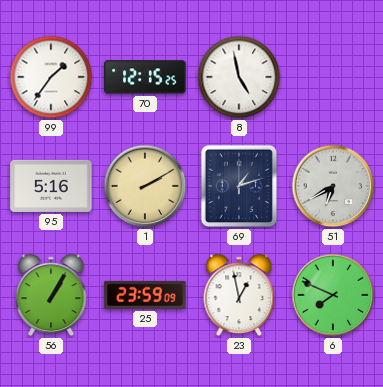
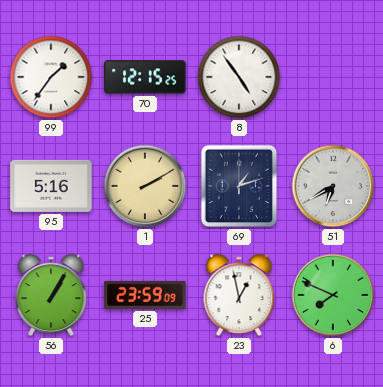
8: 4:58 -> 4:54
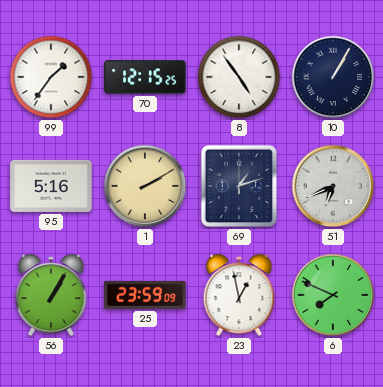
10: none -> 1:05
51: 6:40 -> 6:41
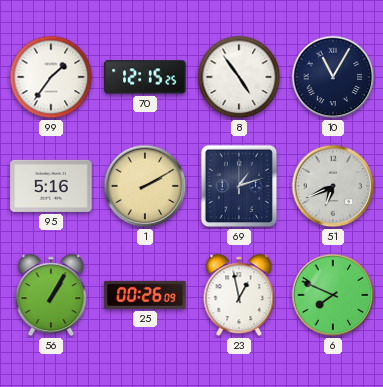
10: 1:05 -> 11:05
25: 23:59 -> 00:26
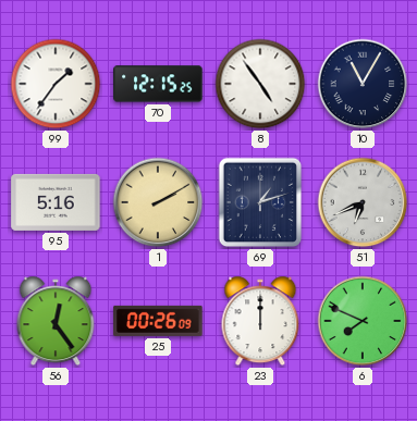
56: 1:05 -> 12:24
23: 12:58 -> 12:00
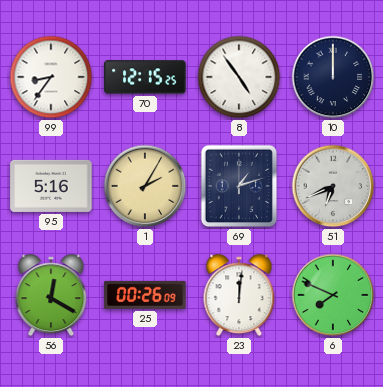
99: 1:36 -> 8:36
10: 11:05 -> 12:00
1: 2:10 -> 2:05
56: 12:24 -> 12:20
23: 12:00 -> 12:01
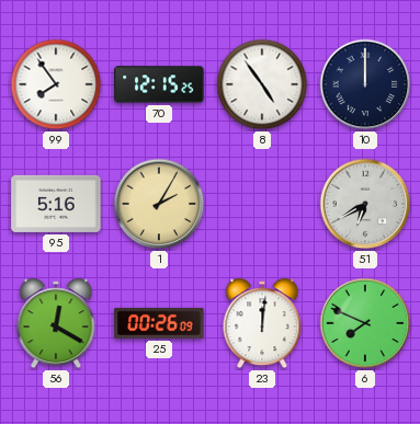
99: 8:36 -> 7:54
69: 1:12 -> none
51: 6:41 -> 6:40
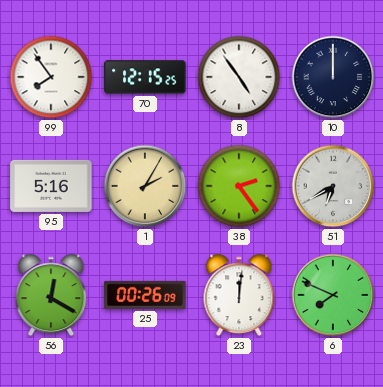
38: none -> 2:24
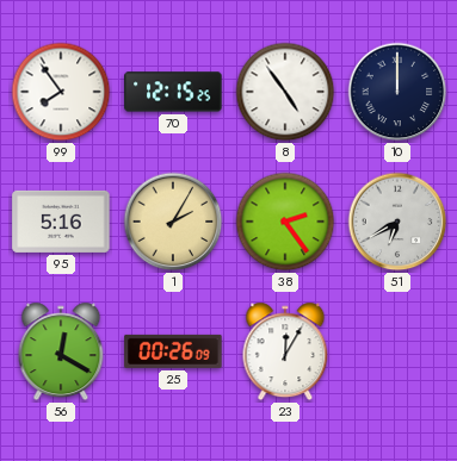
23: 12:01 -> 12:05
6: 7:49 -> none
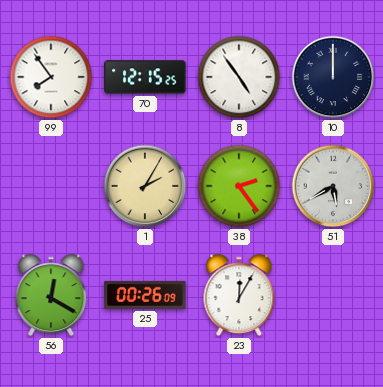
95: 5:16 -> none
51: 6:40 -> 5:40
